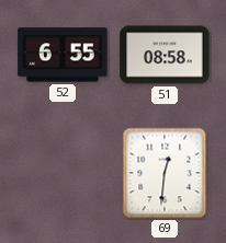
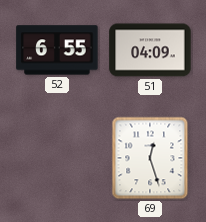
51: 08:58 -> 04:09
69: 12:31 -> 12:27
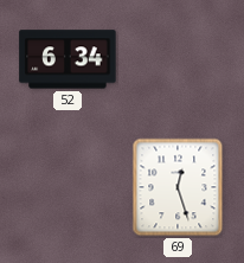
52: 6:55 -> 6:34
51: 04:09 -> none
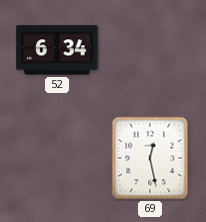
69: 12:27 -> 12:28
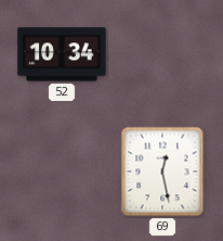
52: 6:34 -> 10:34
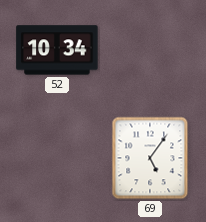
69: 12:28 -> 5:06
